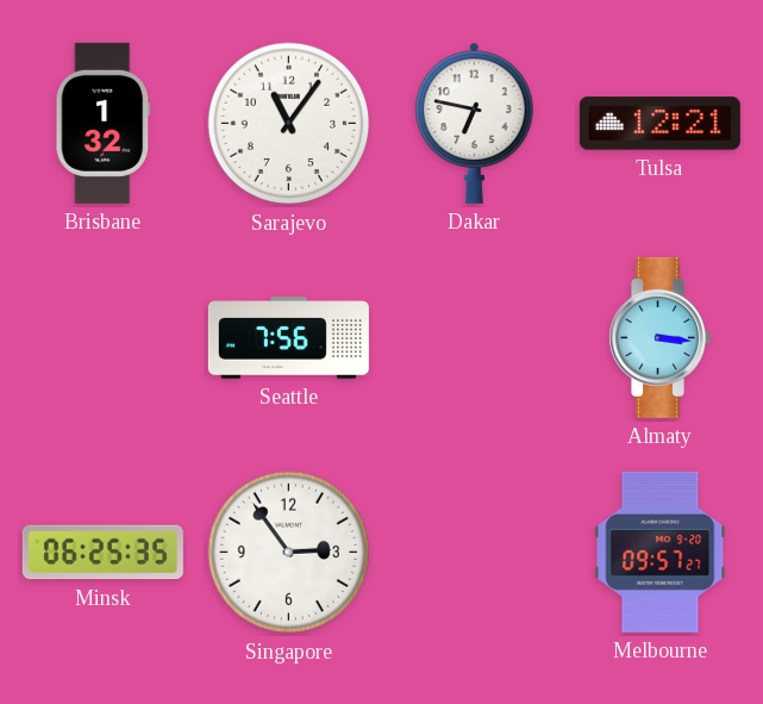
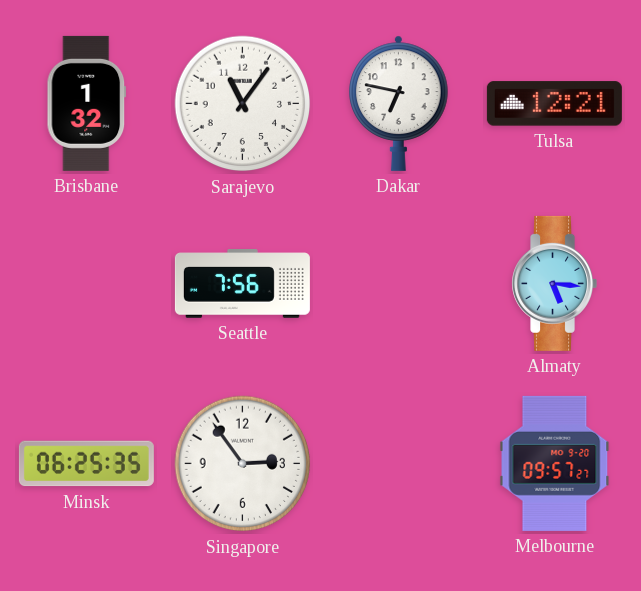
Almaty: 3:16 -> 5:16
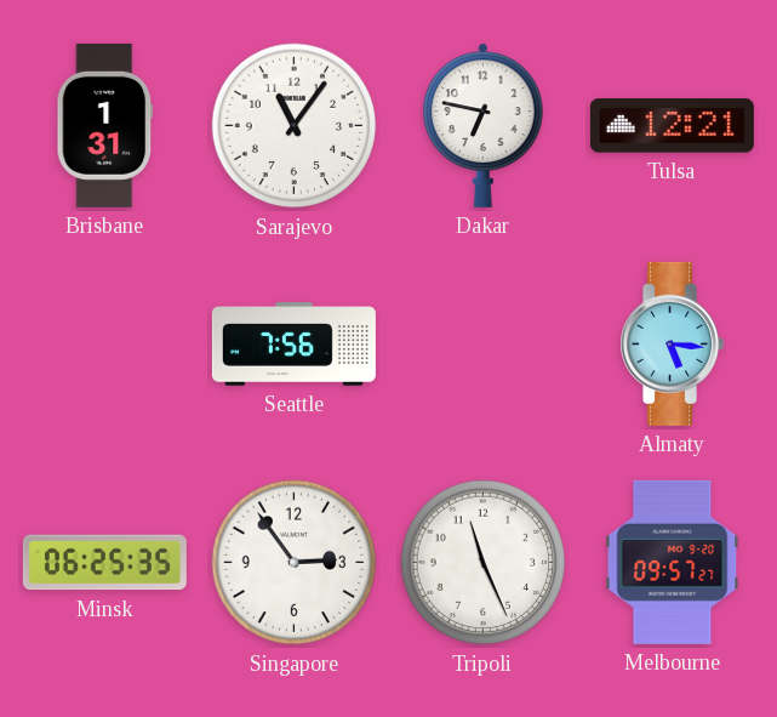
Brisbane: 1:32 -> 1:31
Tripoli: none -> 11:26
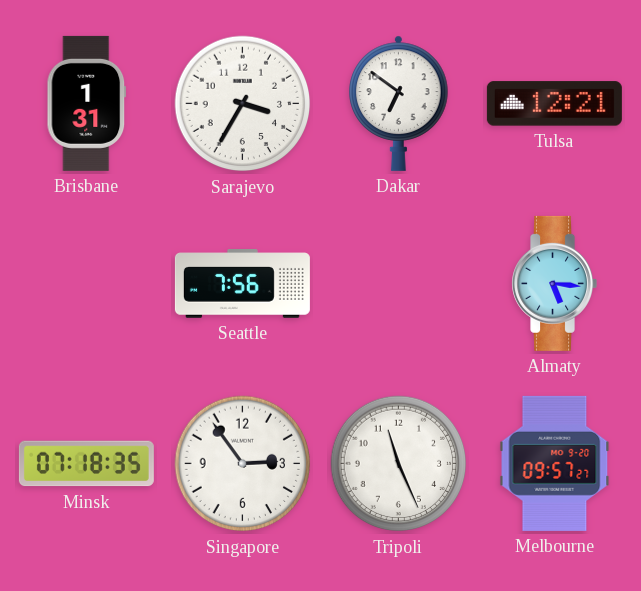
Sarajevo: 11:06 -> 3:35
Dakar: 6:47 -> 6:51
Minsk: 06:25 -> 07:18
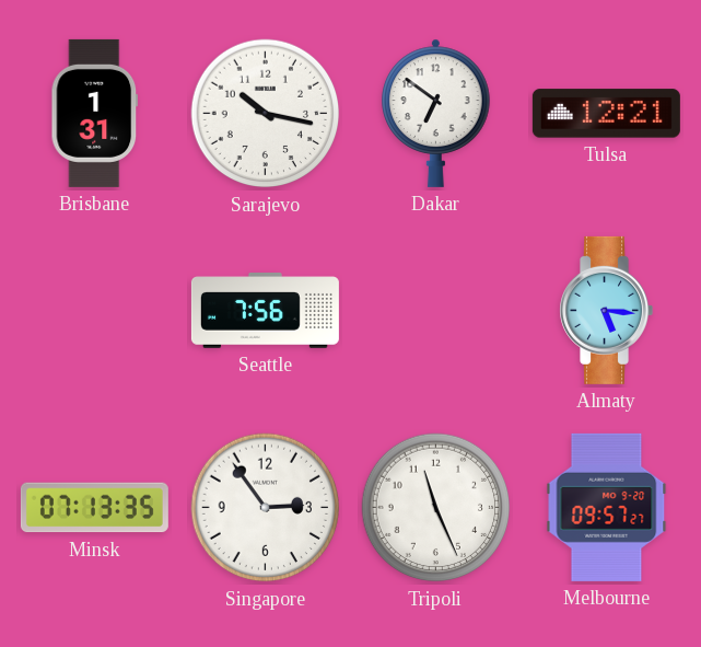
Sarajevo: 3:35 -> 10:17
Minsk: 07:18 -> 07:13
